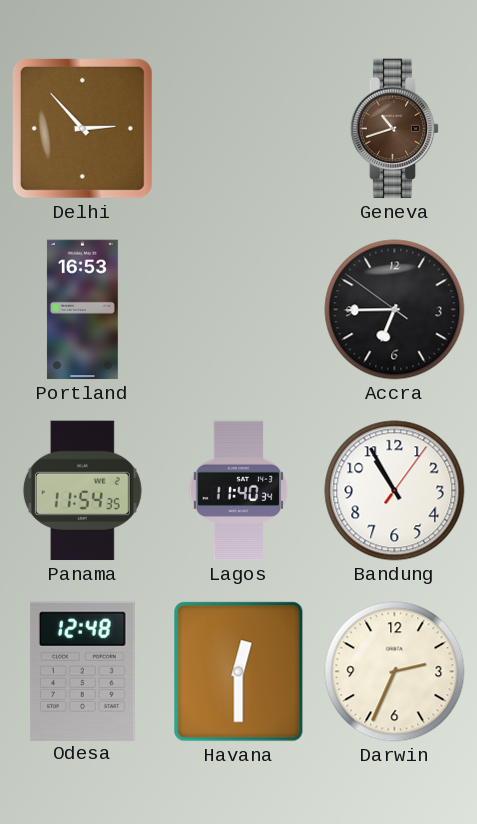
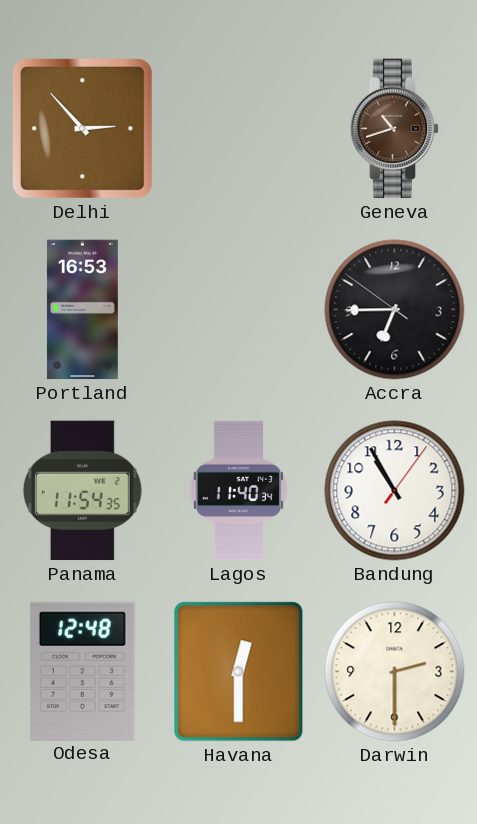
Darwin: 2:34 -> 2:30
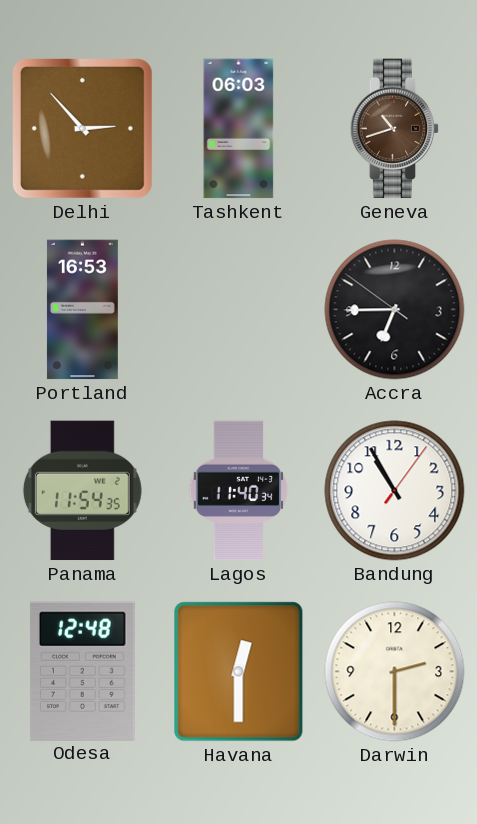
Tashkent: none -> 06:03
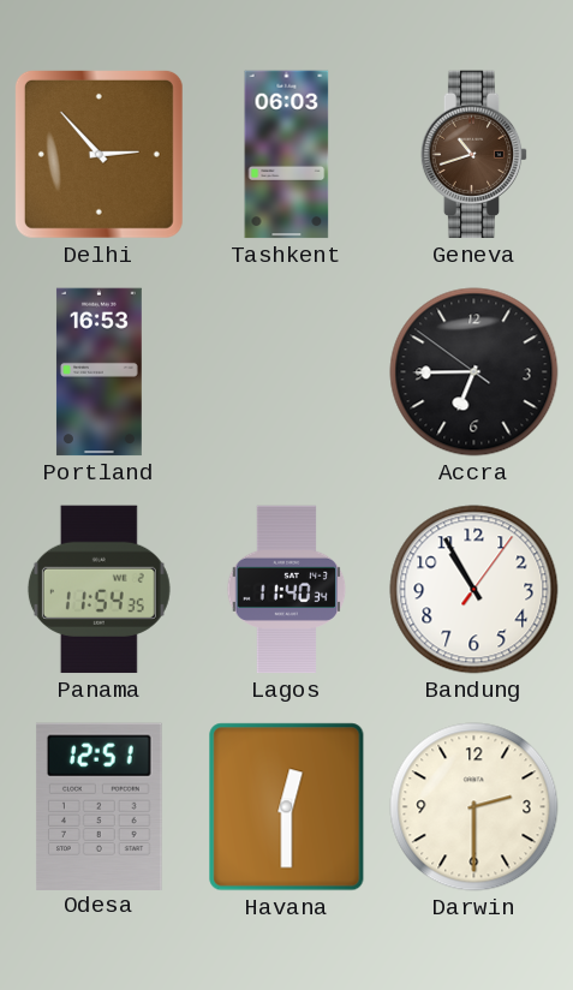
Odesa: 12:48 -> 12:51
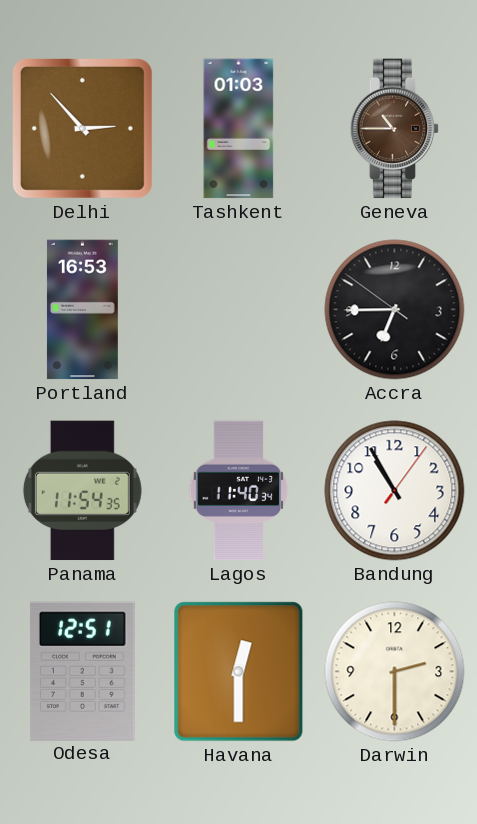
Tashkent: 06:03 -> 01:03
Geneva: 10:42 -> 10:45
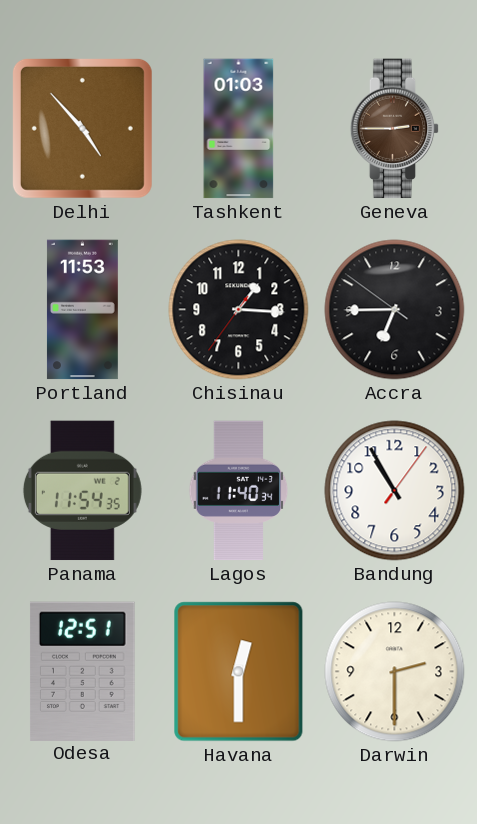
Delhi: 2:53 -> 4:53
Geneva: 10:45 -> 2:45
Portland: 16:53 -> 11:53
Chisinau: none -> 1:15
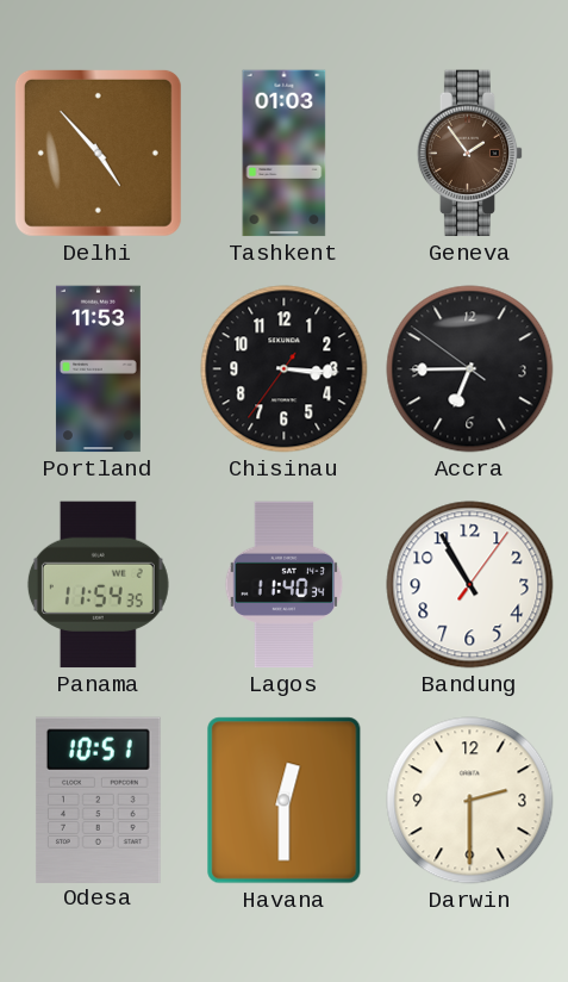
Geneva: 2:45 -> 1:54
Chisinau: 1:15 -> 3:15
Odesa: 12:51 -> 10:51
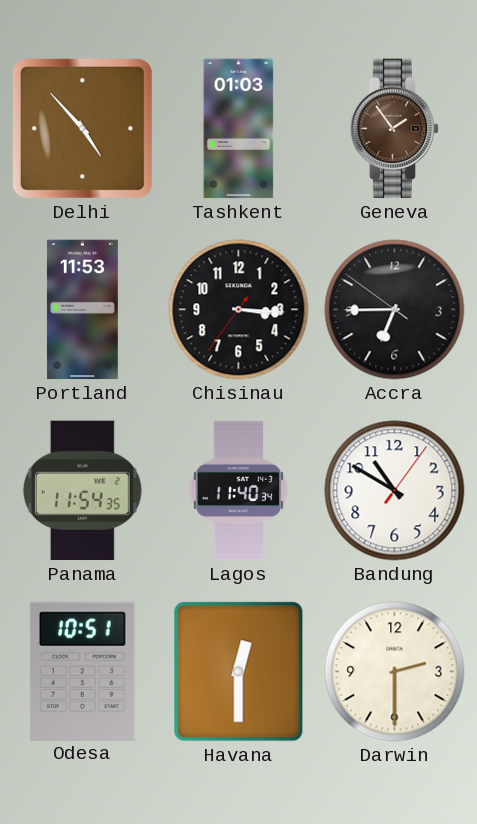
Bandung: 10:55 -> 10:50
